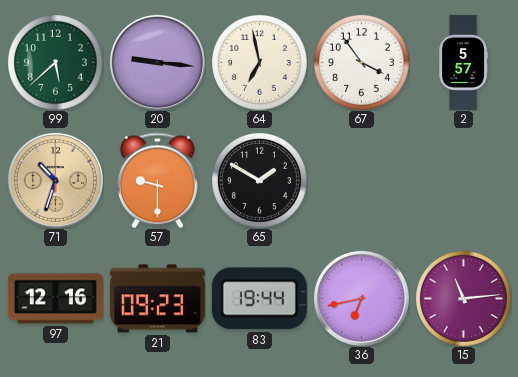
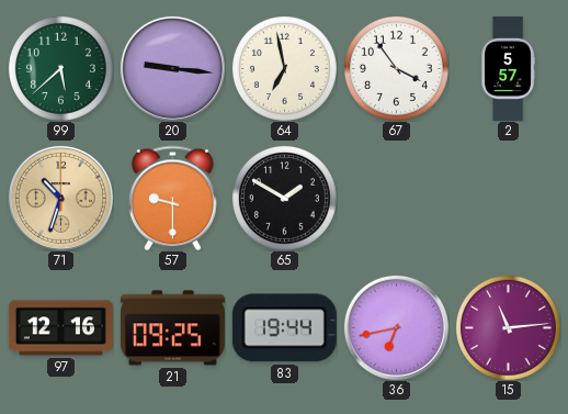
21: 09:23 -> 09:25
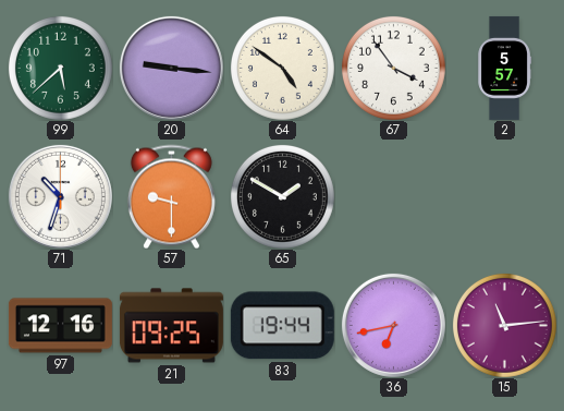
64: 6:58 -> 4:51
71 dial: champagne -> white
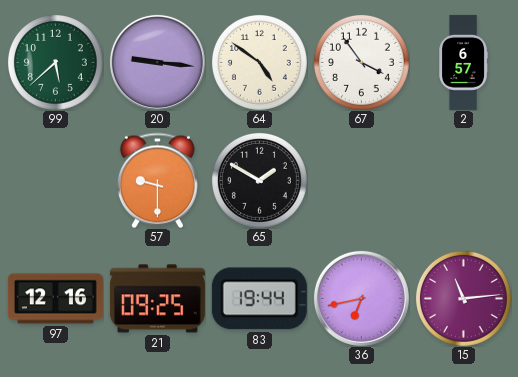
2: 5:57 -> 6:57
71: 10:33 -> none
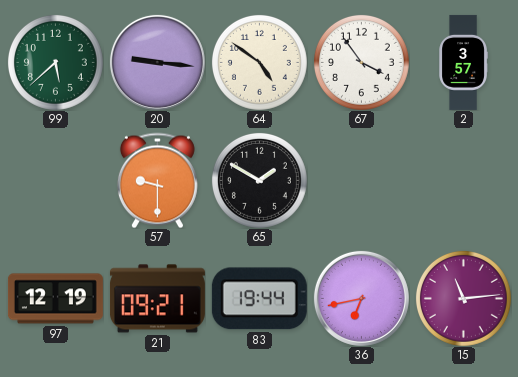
2: 6:57 -> 3:57
97: 12:16 -> 12:19
21: 09:25 -> 09:21
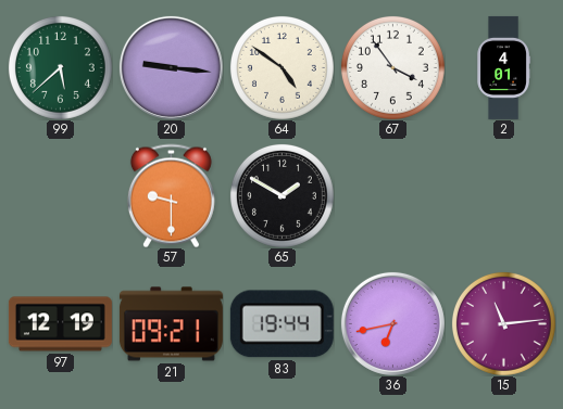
2: 3:57 -> 4:01
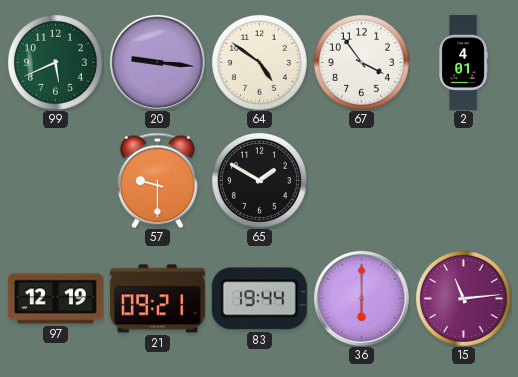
99: 5:38 -> 5:41
36: 6:43 -> 6:00
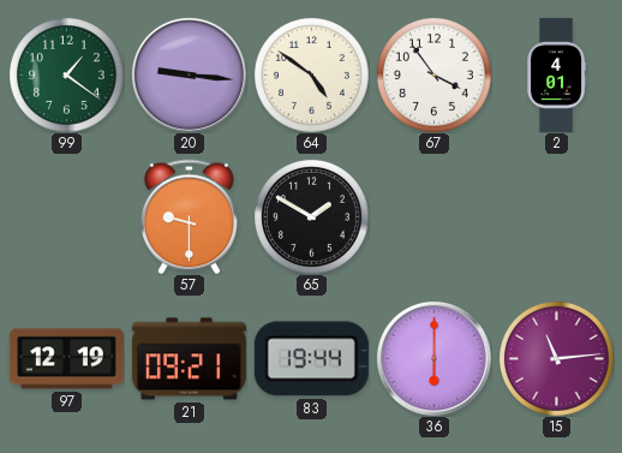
99: 5:41 -> 1:21
